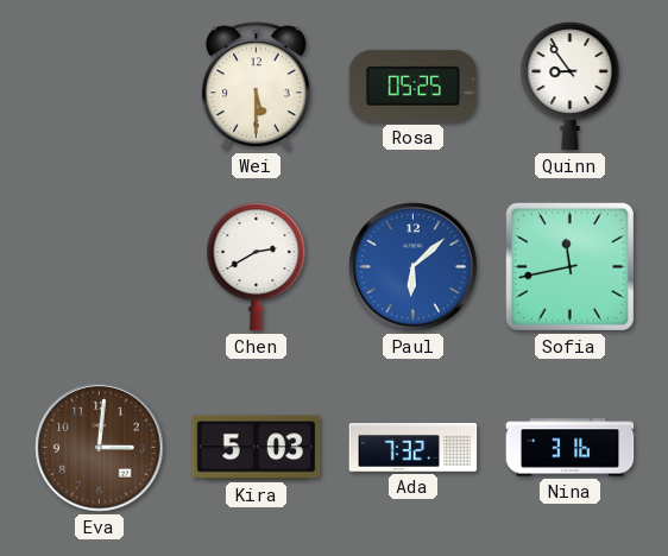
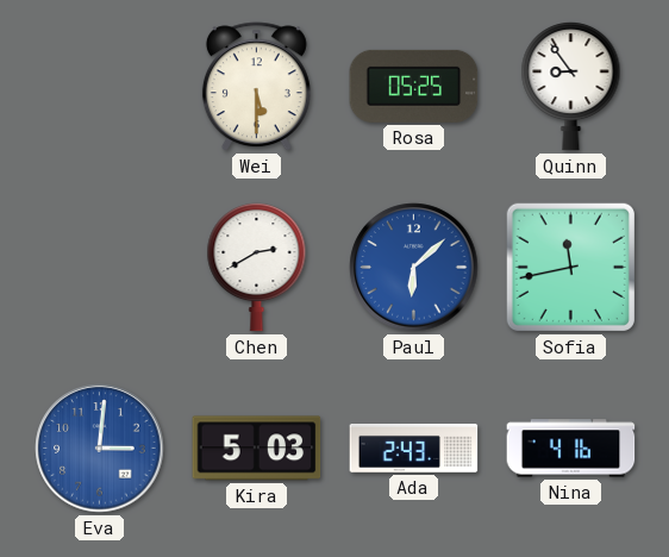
Eva dial: brown -> blue
Ada: 7:32 -> 2:43
Nina: 3:16 -> 4:16
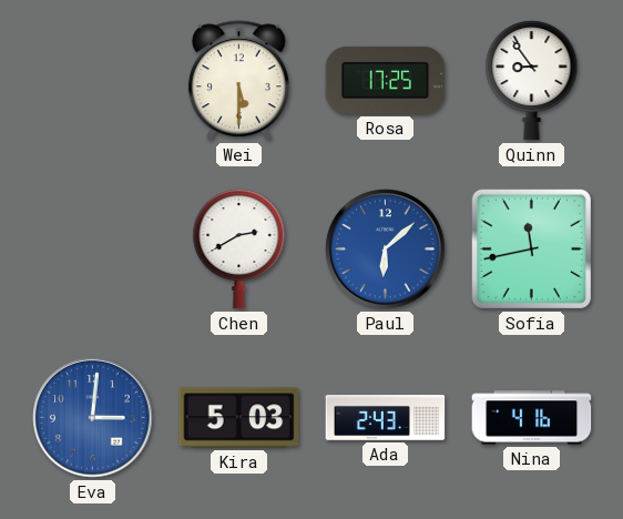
Rosa: 05:25 -> 17:25
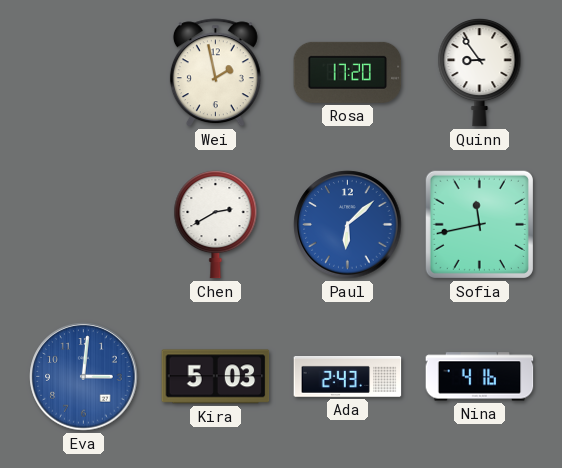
Wei: 5:30 -> 1:58
Rosa: 17:25 -> 17:20
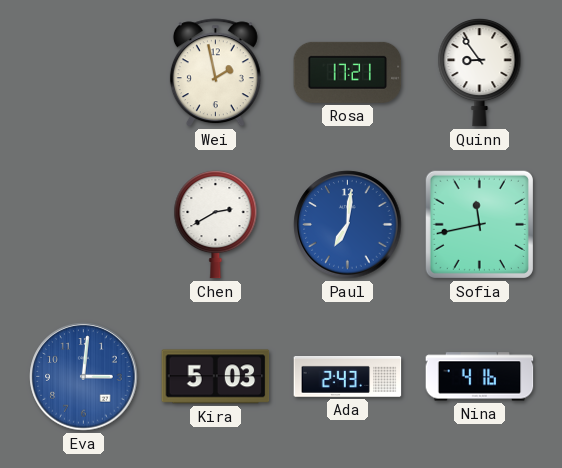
Rosa: 17:20 -> 17:21
Paul: 6:08 -> 7:01
